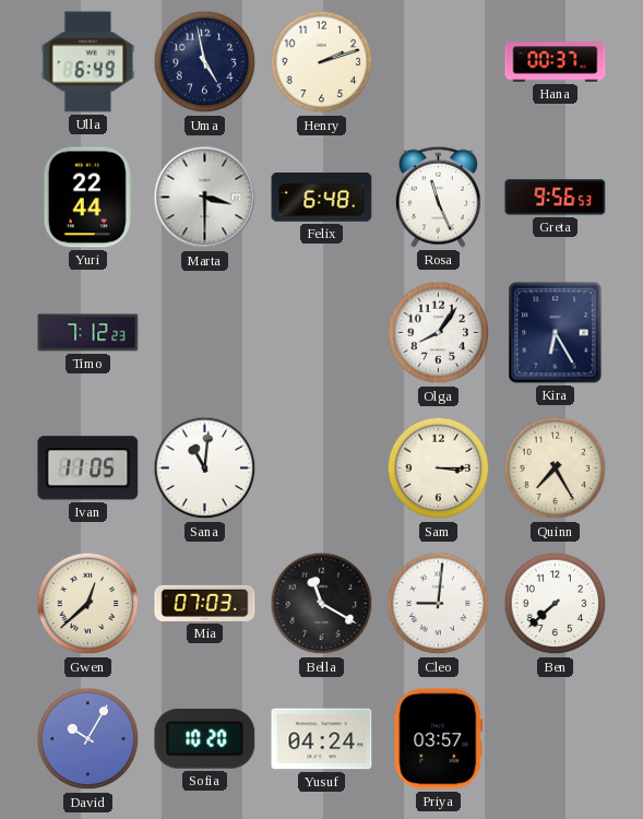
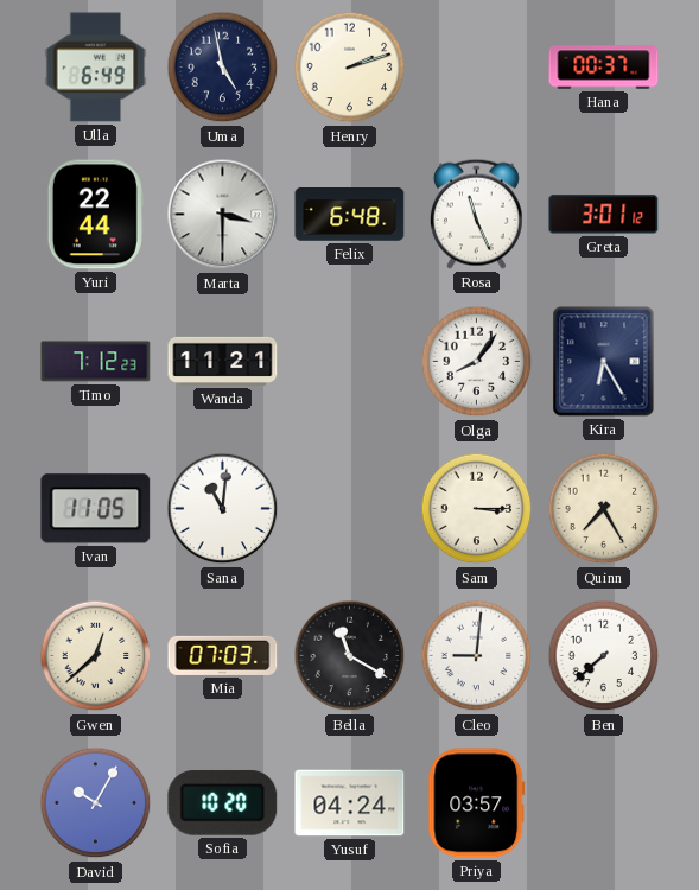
Greta: 9:56 -> 3:01
Wanda: none -> 11:21
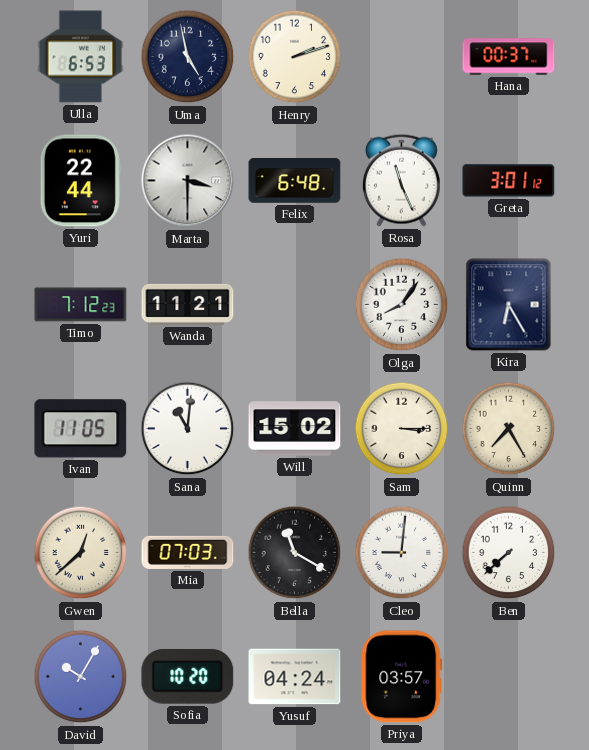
Ulla: 6:49 -> 6:53
Will: none -> 15:02
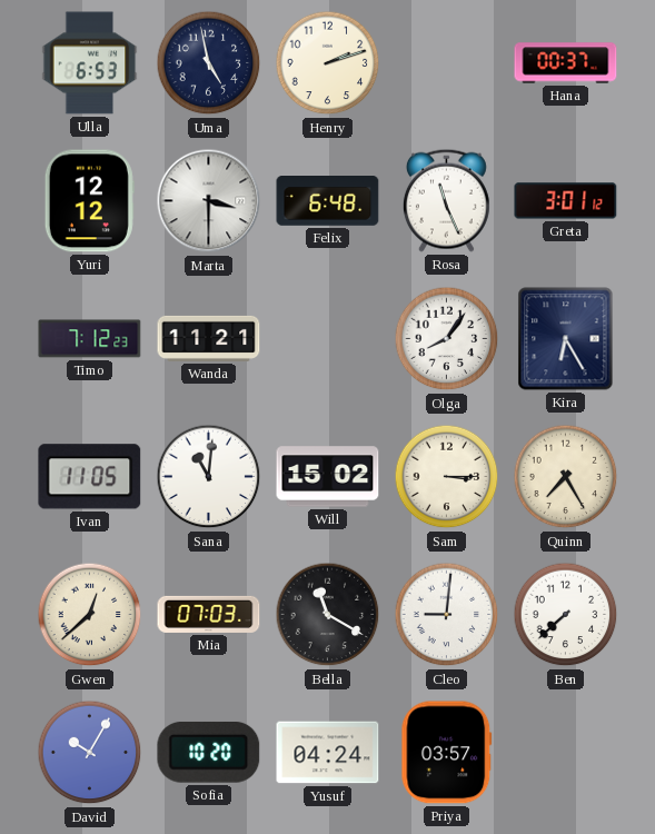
Yuri: 22:44 -> 12:12
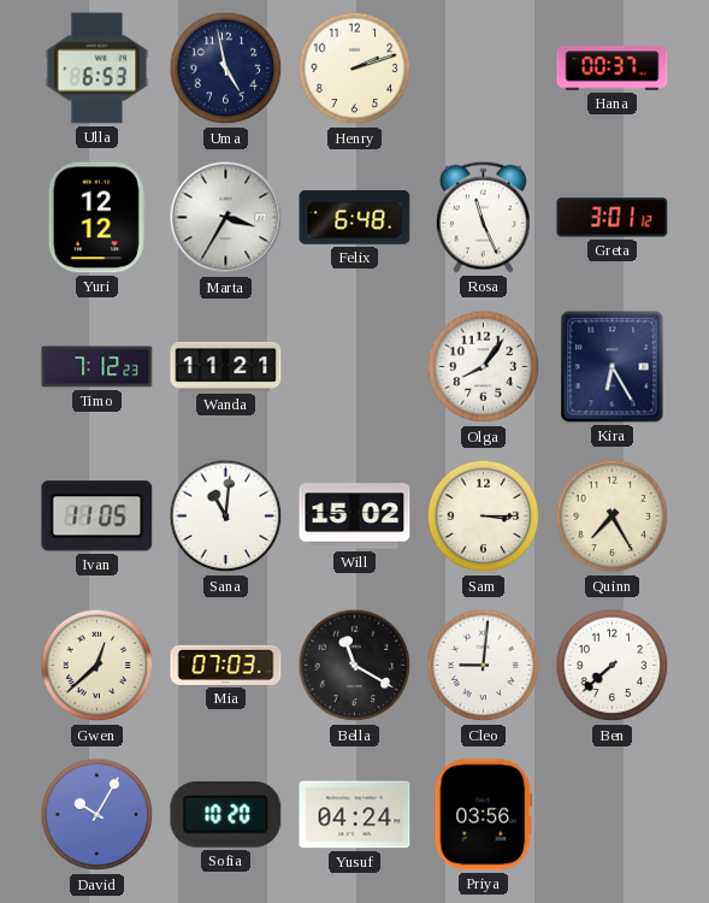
Marta: 3:30 -> 3:35
Priya: 03:57 -> 03:56
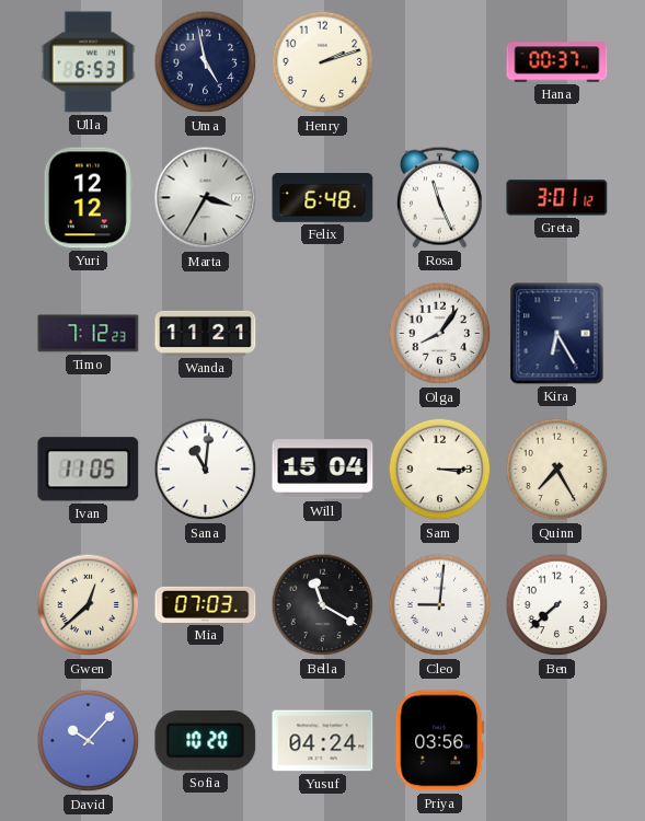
Will: 15:02 -> 15:04
David: 10:05 -> 10:07
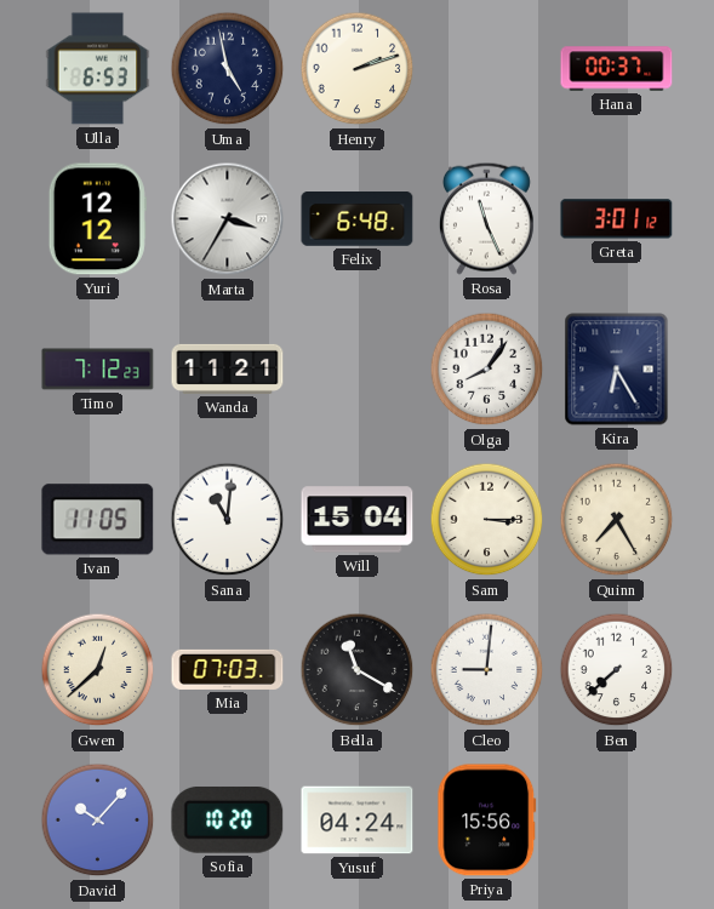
Priya: 03:56 -> 15:56
